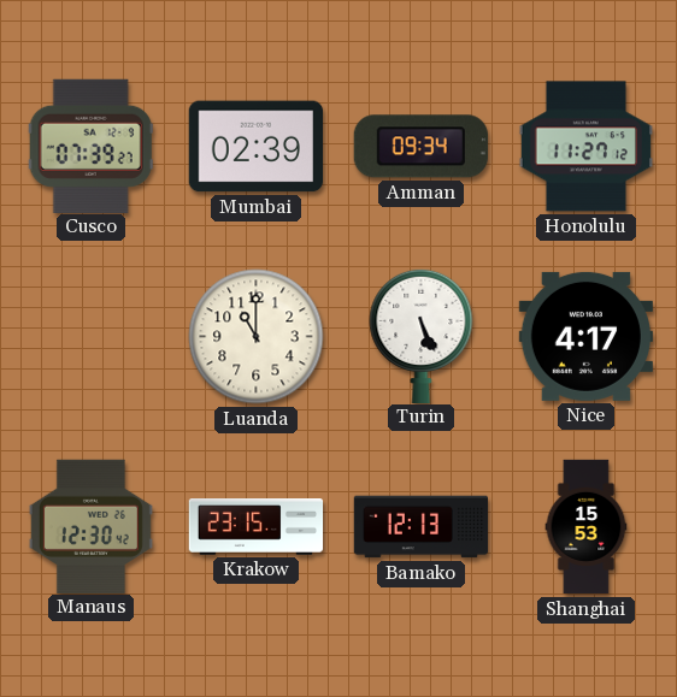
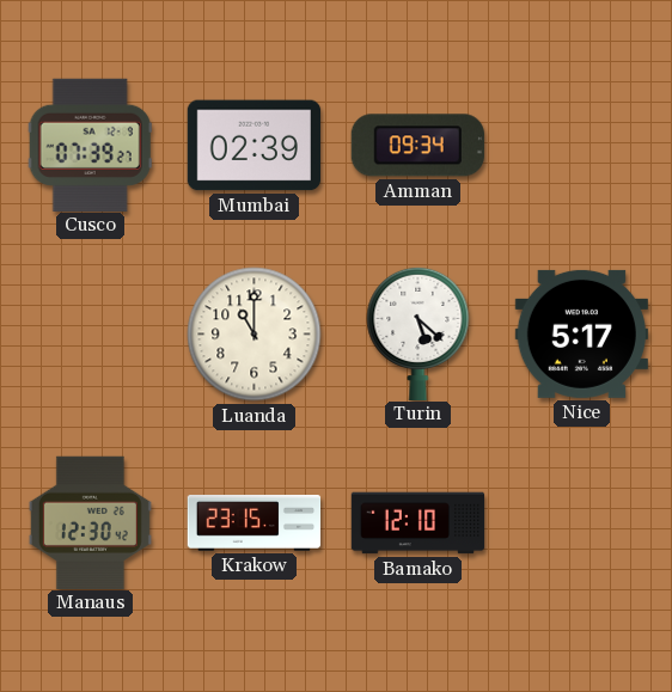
Honolulu: 11:27 -> none
Turin: 5:26 -> 5:22
Nice: 4:17 -> 5:17
Bamako: 12:13 -> 12:10
Shanghai: 15:53 -> none
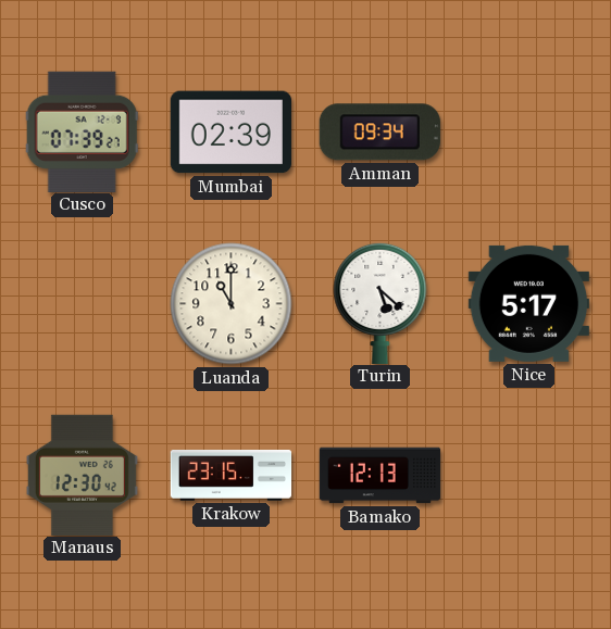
Bamako: 12:10 -> 12:13
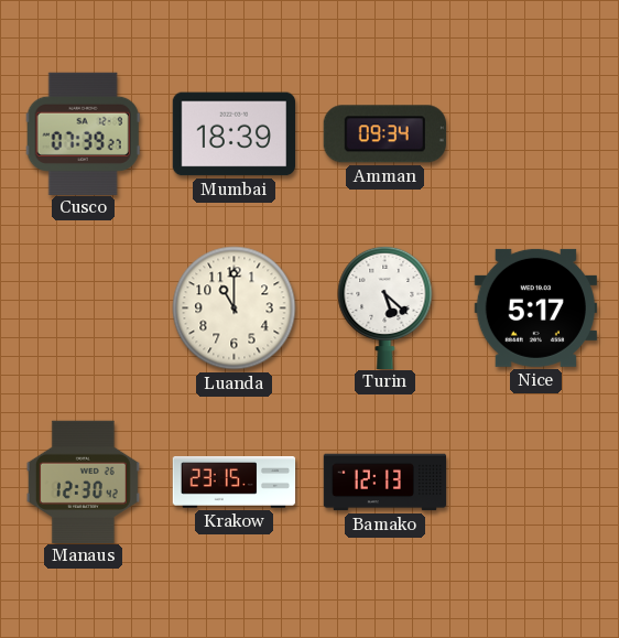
Mumbai: 02:39 -> 18:39
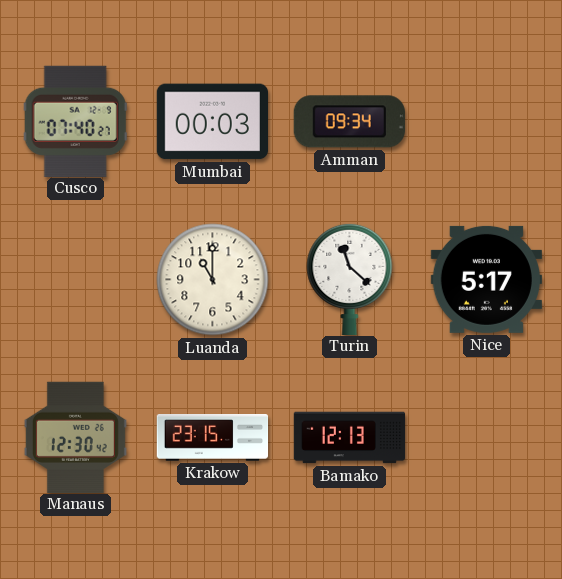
Cusco: 07:39 -> 07:40
Mumbai: 18:39 -> 00:03
Turin: 5:22 -> 11:22
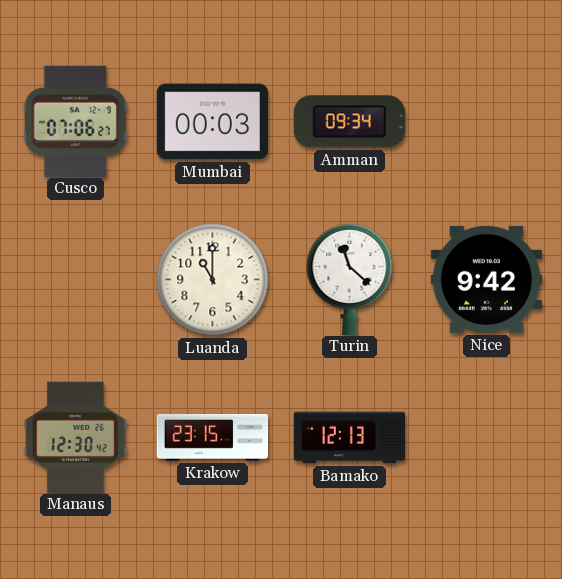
Cusco: 07:40 -> 07:06
Nice: 5:17 -> 9:42
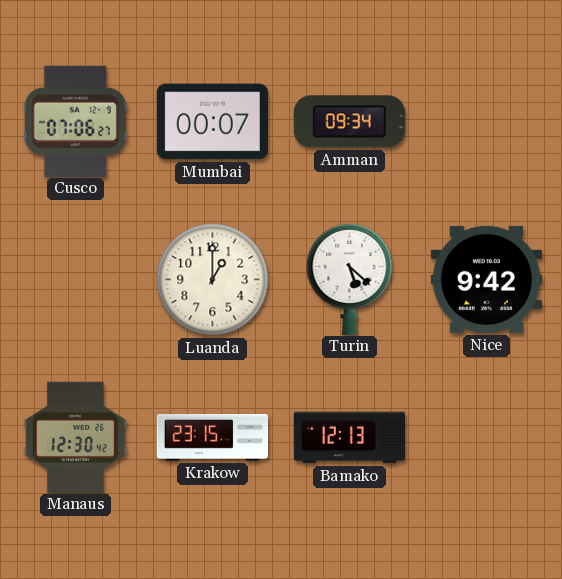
Mumbai: 00:03 -> 00:07
Luanda: 11:00 -> 1:00
Turin: 11:22 -> 5:22
